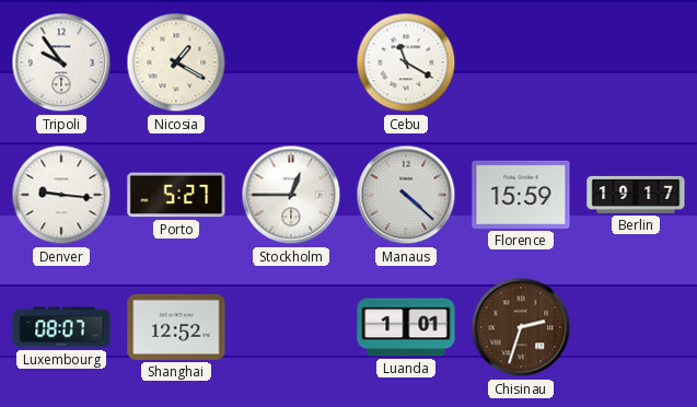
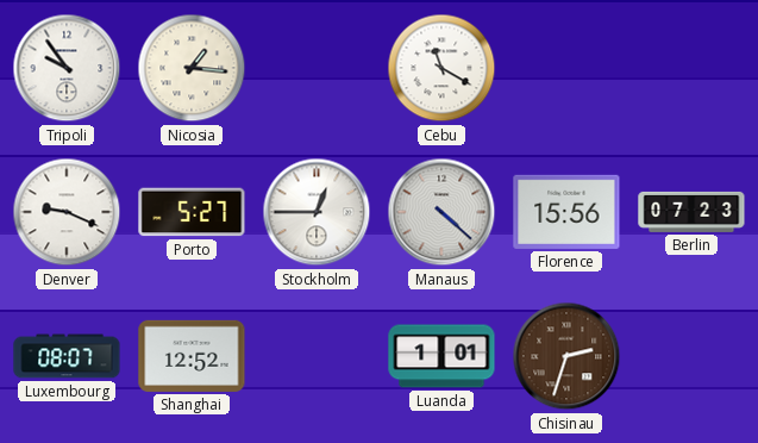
Nicosia: 1:20 -> 1:16
Denver: 9:16 -> 9:19
Florence: 15:59 -> 15:56
Berlin: 19:17 -> 07:23
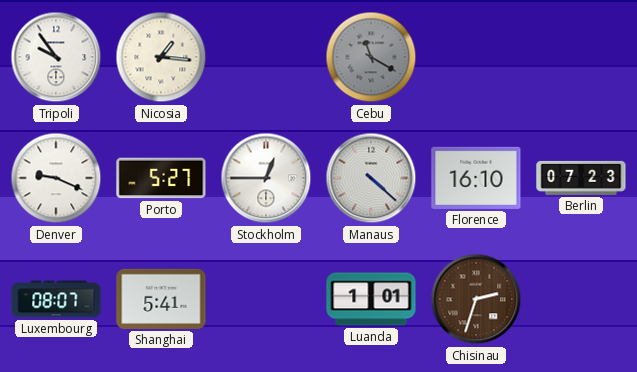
Cebu dial: white -> grey
Florence: 15:56 -> 16:10
Shanghai: 12:52 -> 5:41
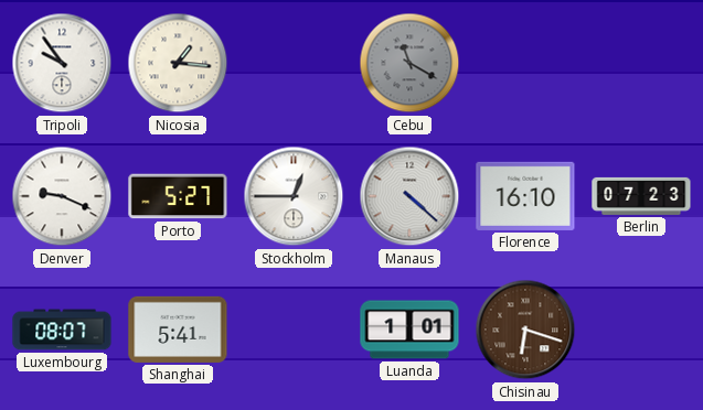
Chisinau: 2:33 -> 6:18
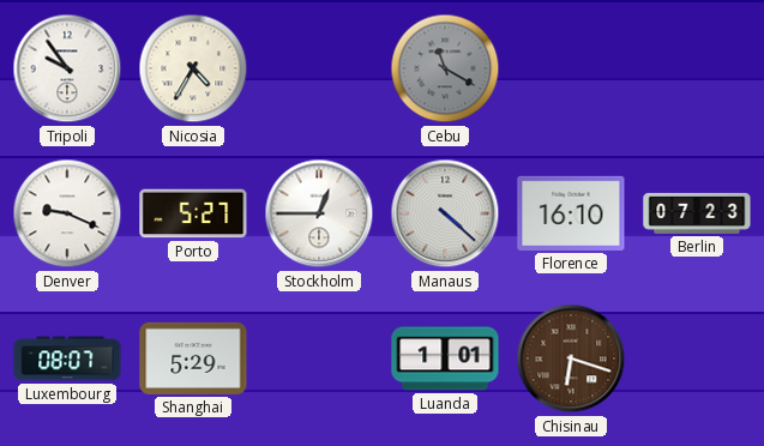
Nicosia: 1:16 -> 4:35
Shanghai: 5:41 -> 5:29
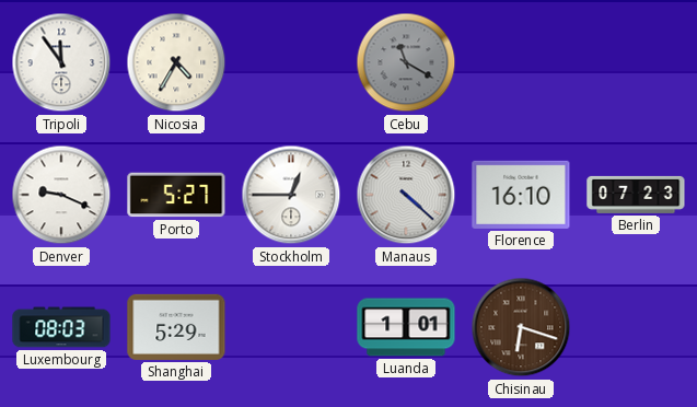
Tripoli: 9:54 -> 11:54
Luxembourg: 08:07 -> 08:03
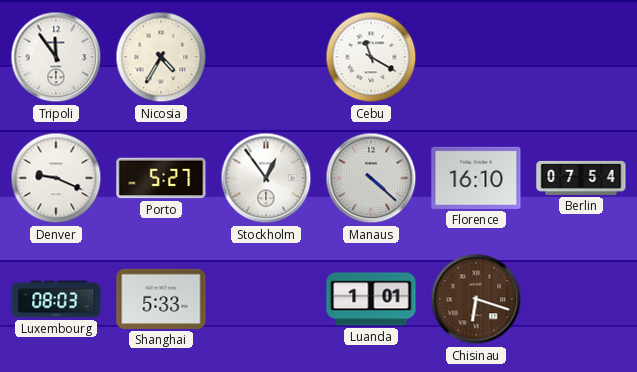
Cebu dial: grey -> white
Stockholm: 12:45 -> 12:54
Berlin: 07:23 -> 07:54
Shanghai: 5:29 -> 5:33
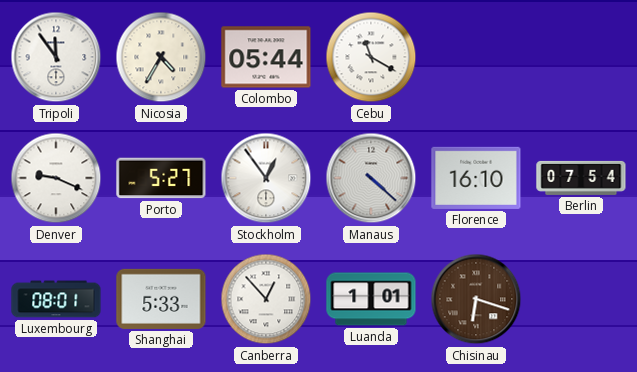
Colombo: none -> 05:44
Luxembourg: 08:03 -> 08:01
Canberra: none -> 12:53
